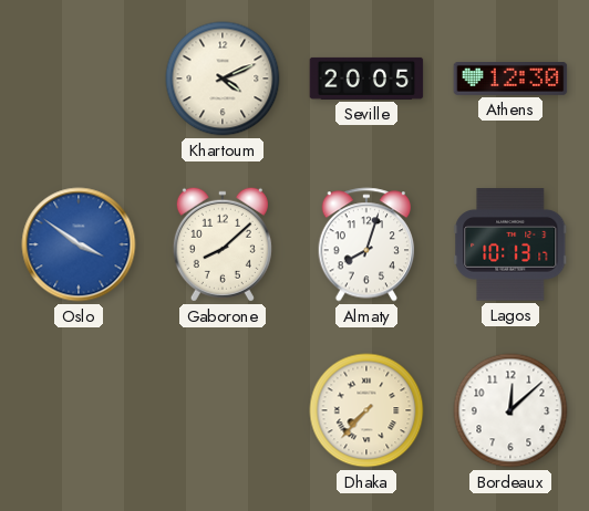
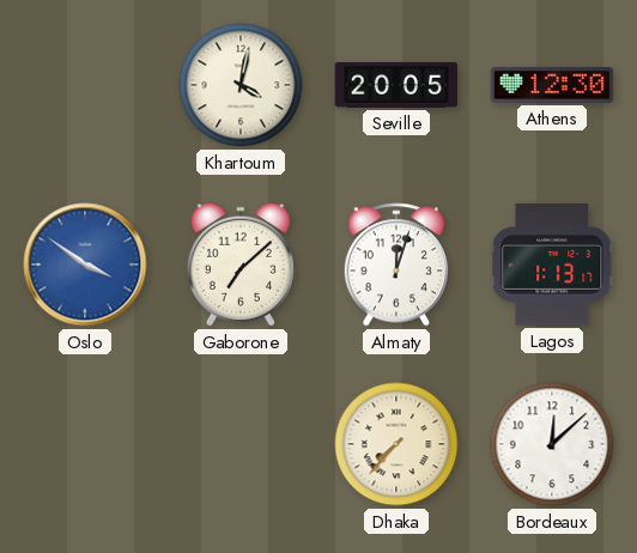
Khartoum: 4:11 -> 4:02
Gaborone: 8:08 -> 7:08
Almaty: 8:03 -> 12:03
Lagos: 10:13 -> 1:13
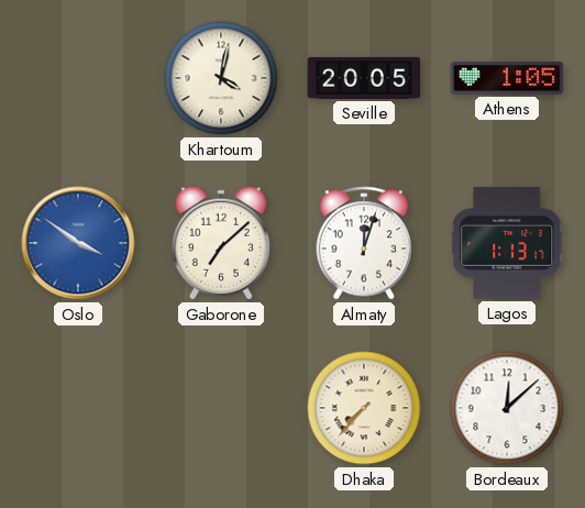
Athens: 12:30 -> 1:05
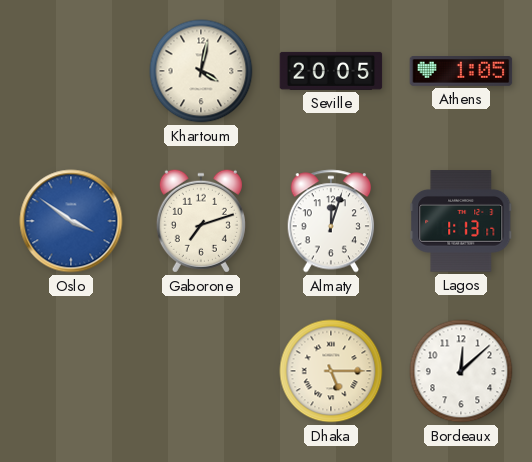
Gaborone: 7:08 -> 7:12
Dhaka: 7:37 -> 5:15
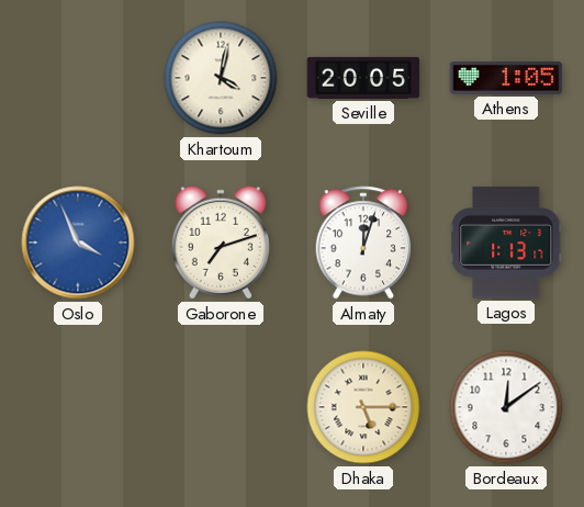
Oslo: 3:51 -> 3:56
Bordeaux: 12:08 -> 12:09
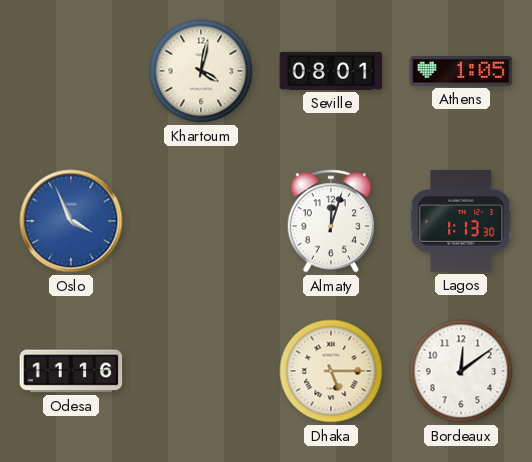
Seville: 20:05 -> 08:01
Gaborone: 7:12 -> none
Lagos: 1:13:17 -> 1:13:30
Odesa: none -> 11:16
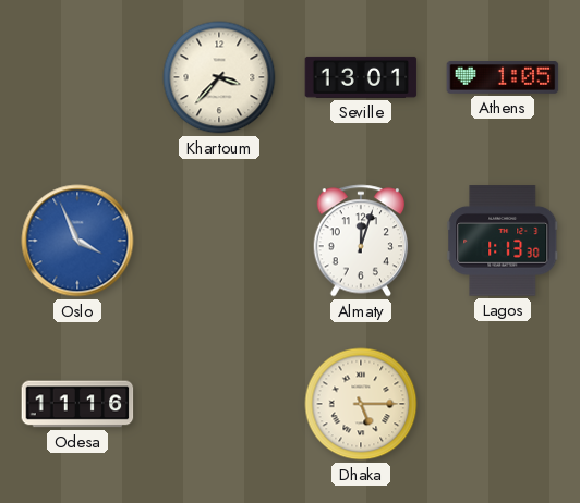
Khartoum: 4:02 -> 3:37
Seville: 08:01 -> 13:01
Bordeaux: 12:09 -> none
